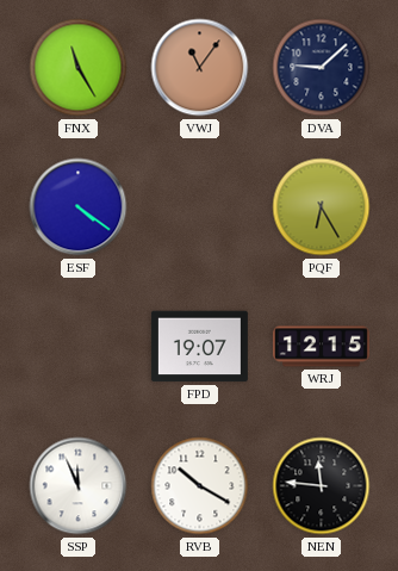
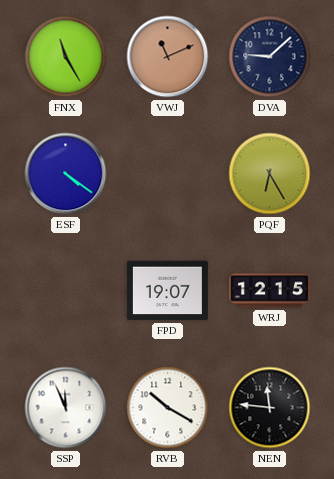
VWJ: 11:06 -> 11:11
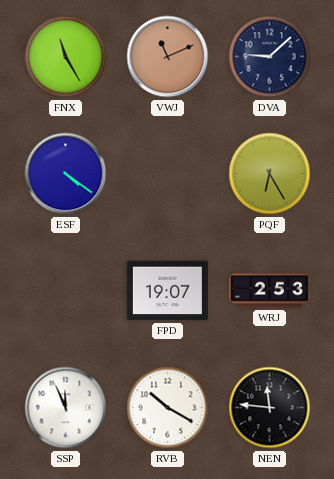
WRJ: 12:15 -> 2:53
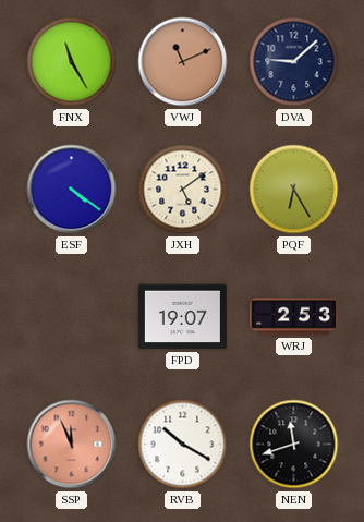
JXH: none -> 5:09
SSP dial: white -> salmon
NEN: 11:46 -> 11:42
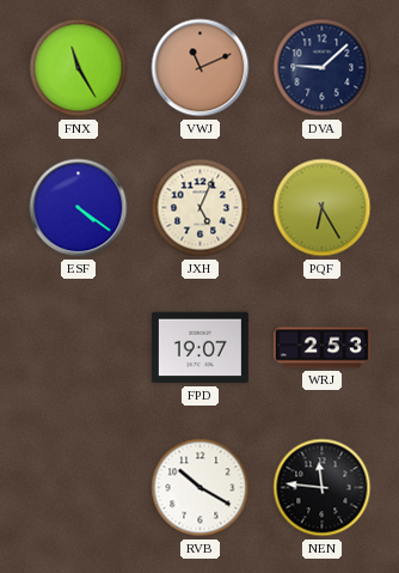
JXH: 5:09 -> 5:04
SSP: 11:56 -> none
NEN: 11:42 -> 11:46
